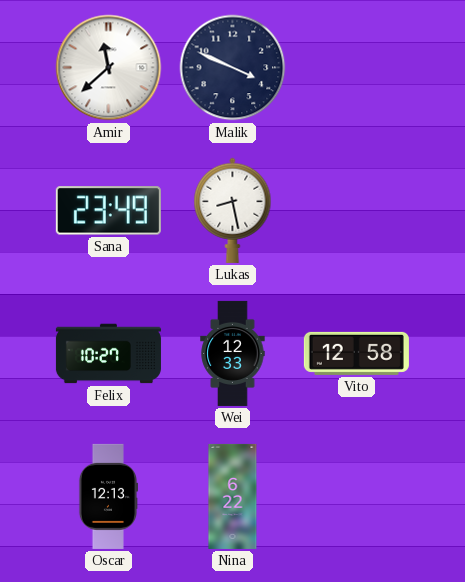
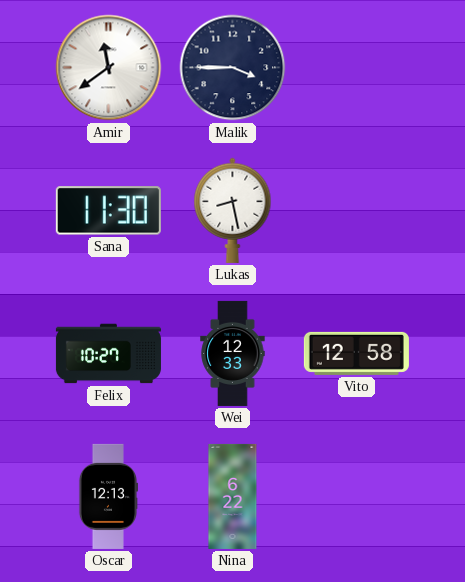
Amir: 11:38 -> 11:39
Malik: 3:49 -> 3:45
Sana: 23:49 -> 11:30
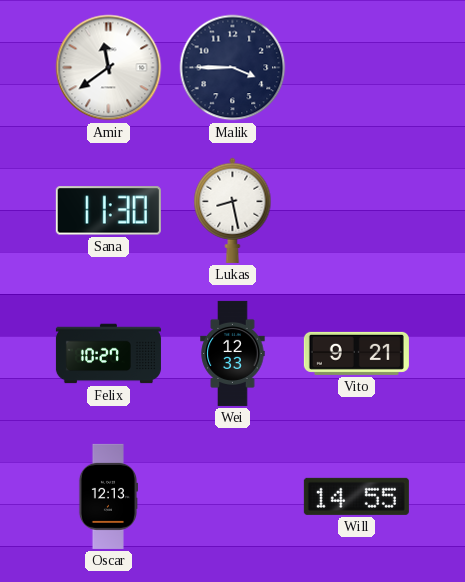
Vito: 12:58 -> 9:21
Nina: 6:22 -> none
Will: none -> 14:55
